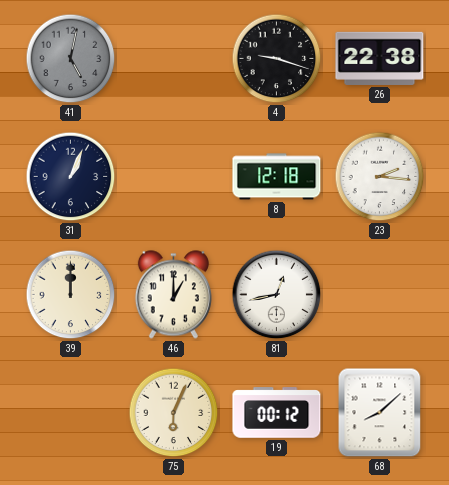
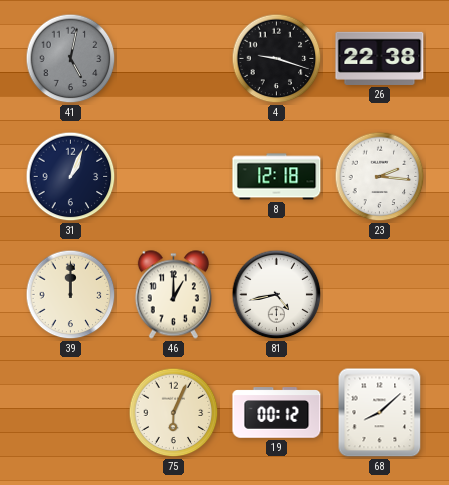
81: 12:43 -> 4:43
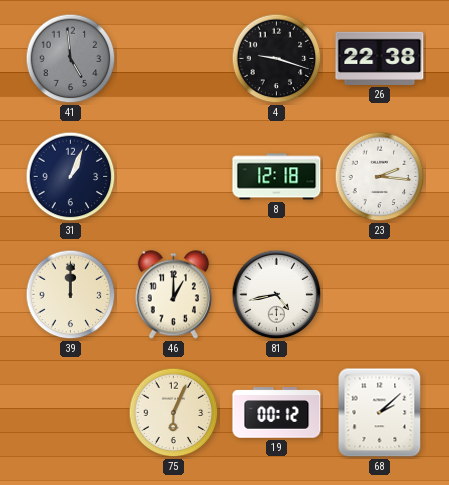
41: 5:02 -> 4:59
68: 8:08 -> 2:08
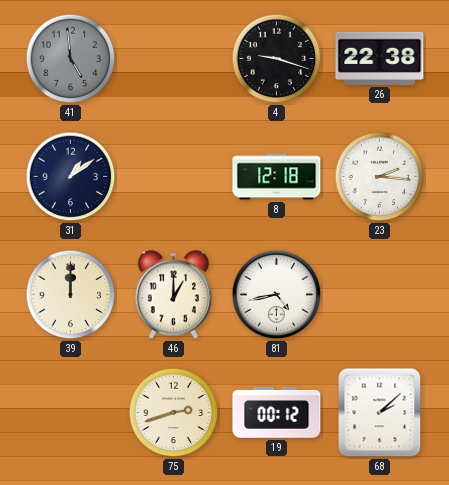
31: 1:04 -> 1:09
75: 6:04 -> 2:42
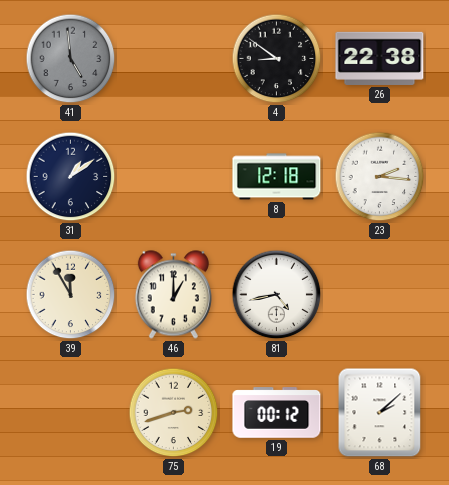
4: 9:18 -> 8:51
39: 12:00 -> 11:55
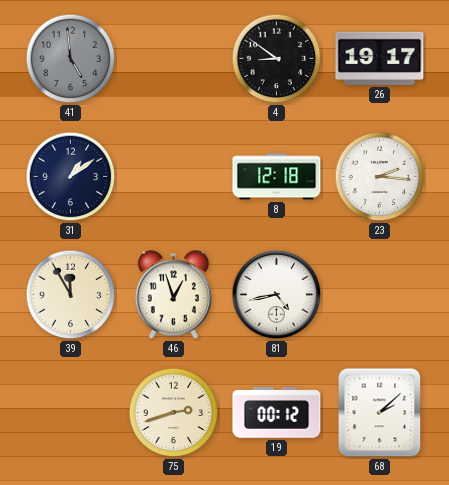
26: 22:38 -> 19:17
46: 1:00 -> 12:57
